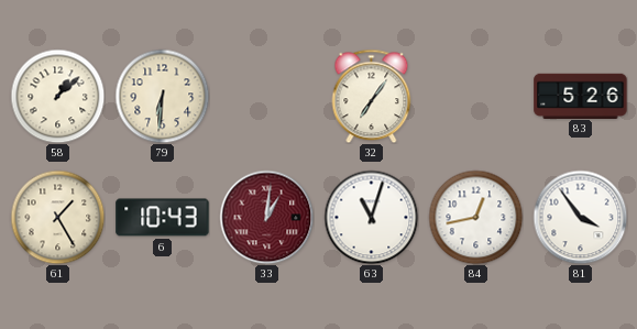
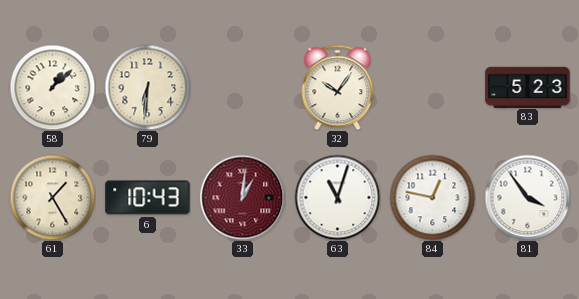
32: 7:06 -> 10:06
83: 5:26 -> 5:23
84: 12:43 -> 12:47
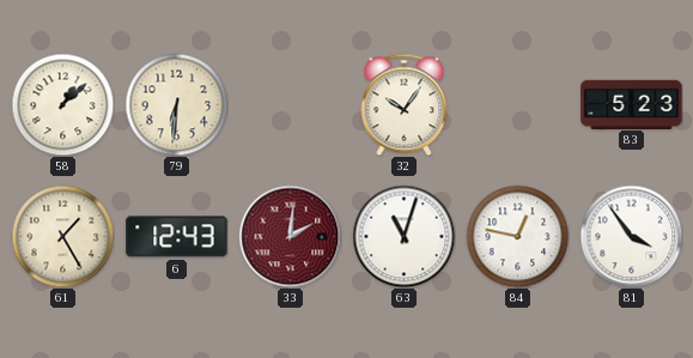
6: 10:43 -> 12:43
33: 1:01 -> 2:01
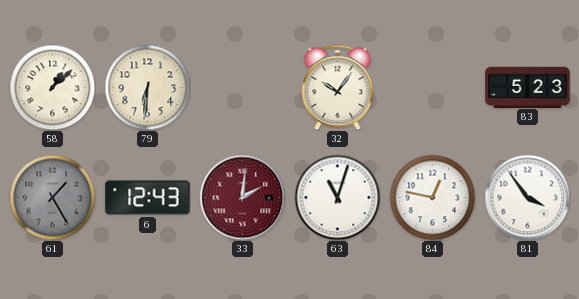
61 dial: cream -> grey
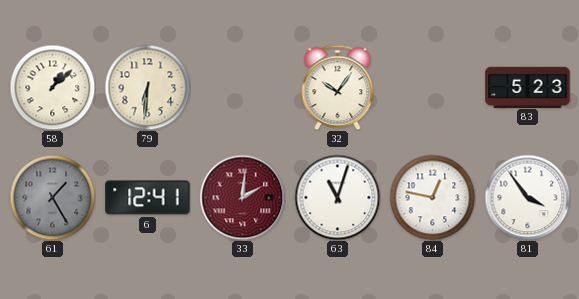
6: 12:43 -> 12:41
